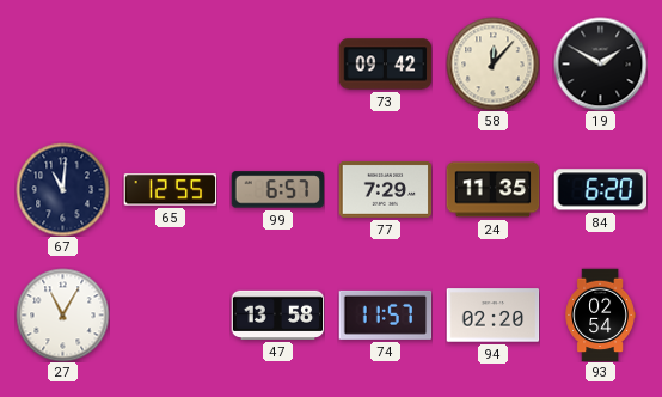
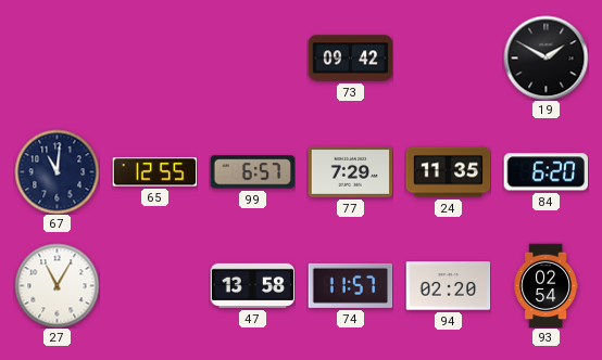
58: 12:07 -> none
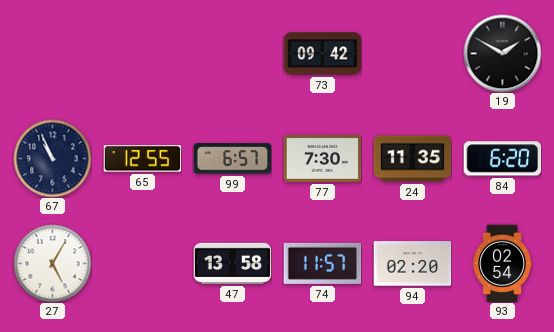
67: 11:01 -> 10:56
77: 7:29 -> 7:30
27: 11:05 -> 5:05
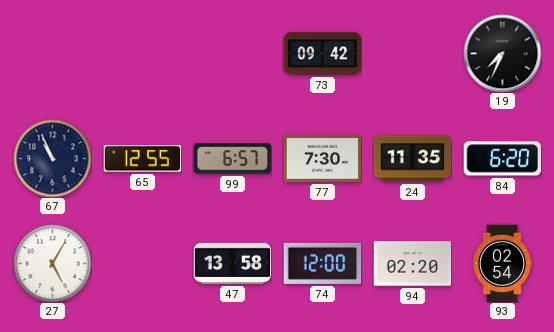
19: 1:50 -> 7:34
74: 11:57 -> 12:00
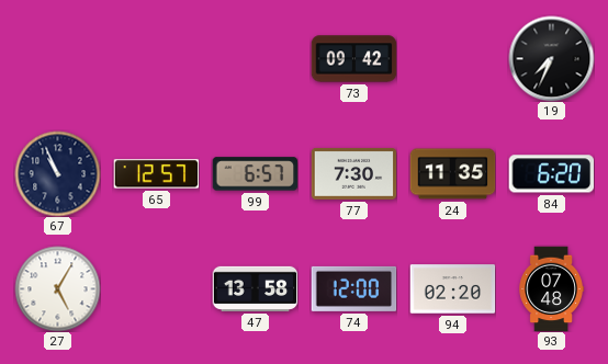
65: 12:55 -> 12:57
93: 02:54 -> 07:48
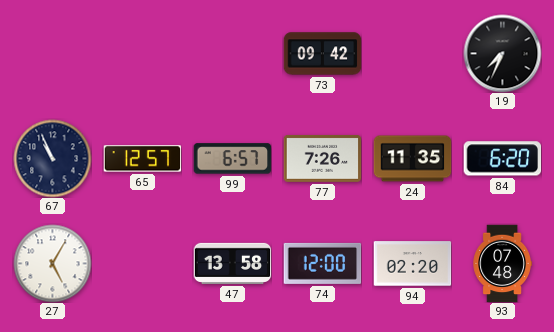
77: 7:30 -> 7:26
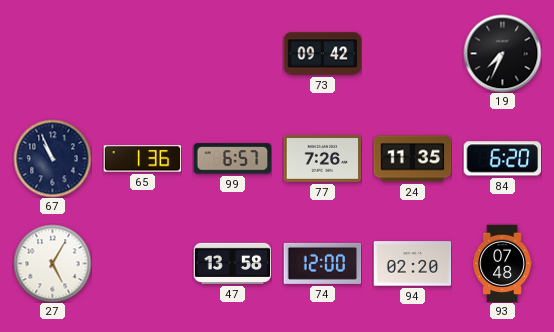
65: 12:57 -> 1:36
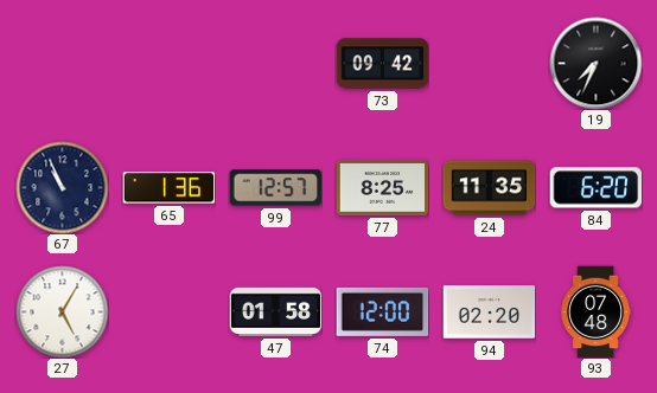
99: 6:57 -> 12:57
77: 7:26 -> 8:25
47: 13:58 -> 01:58
